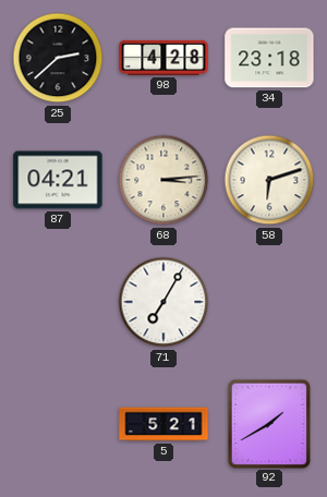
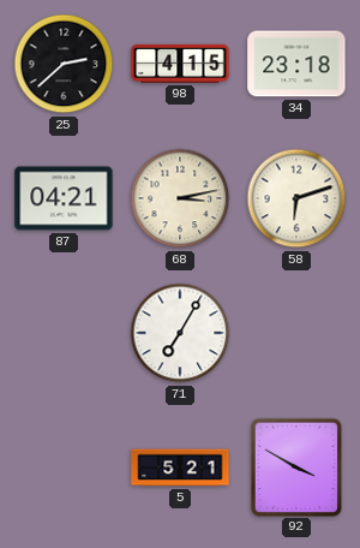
98: 4:28 -> 4:15
68: 3:14 -> 3:13
92: 1:40 -> 3:50
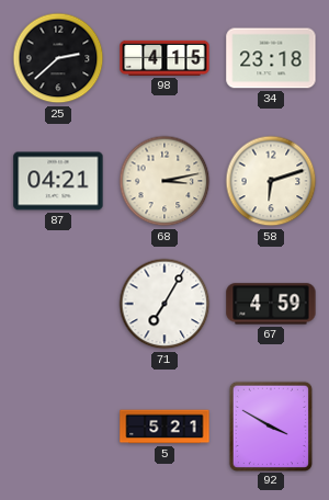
67: none -> 4:59
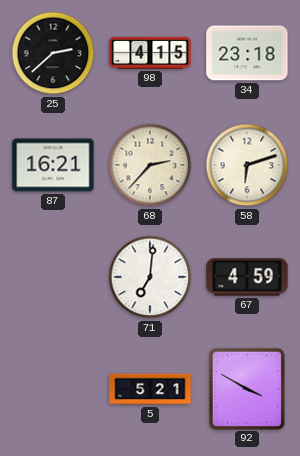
87: 04:21 -> 16:21
68: 3:13 -> 2:37
71: 7:05 -> 7:01
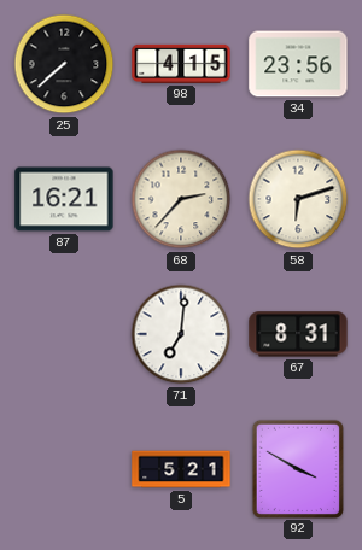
25: 2:38 -> 7:38
34: 23:18 -> 23:56
67: 4:59 -> 8:31
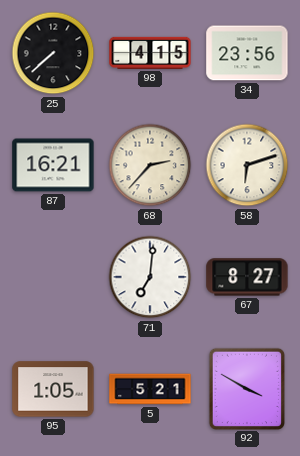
67: 8:31 -> 8:27
95: none -> 1:05
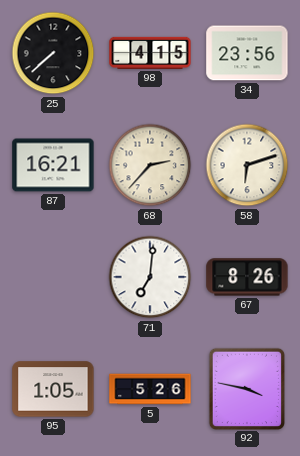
67: 8:27 -> 8:26
5: 5:21 -> 5:26
92: 3:50 -> 3:47
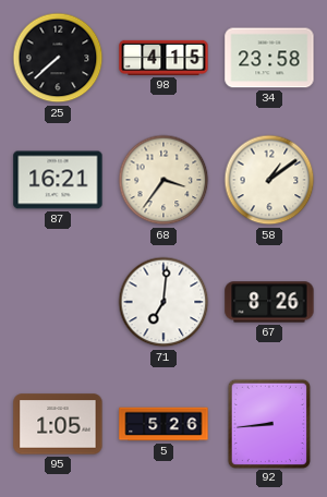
34: 23:56 -> 23:58
68: 2:37 -> 3:36
58: 6:12 -> 1:09
92: 3:47 -> 8:44
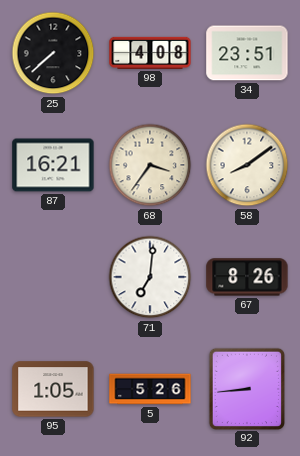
98: 4:15 -> 4:08
34: 23:58 -> 23:51
58: 1:09 -> 8:09
